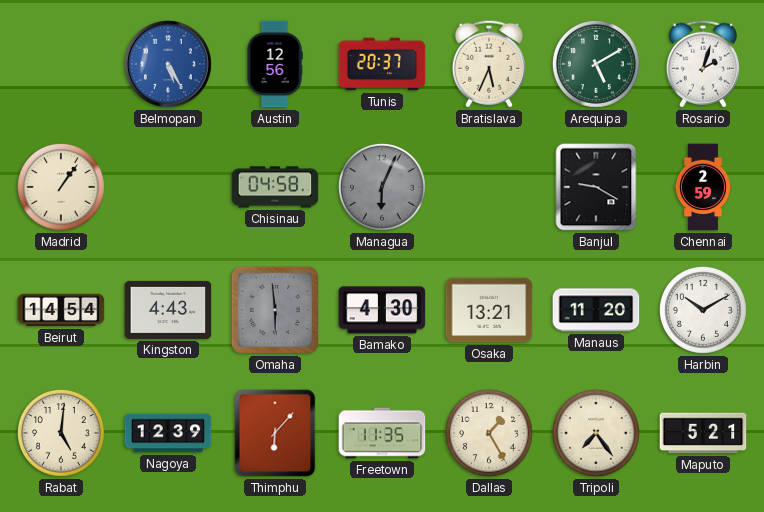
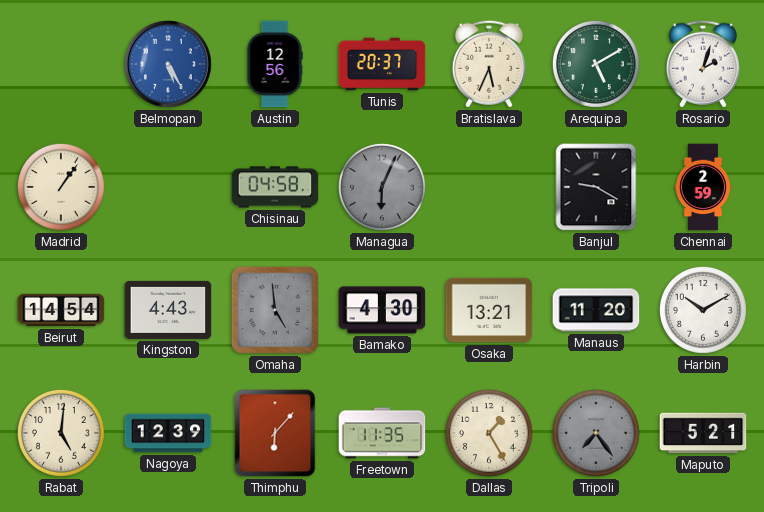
Omaha: 5:59 -> 4:59
Tripoli dial: cream -> grey
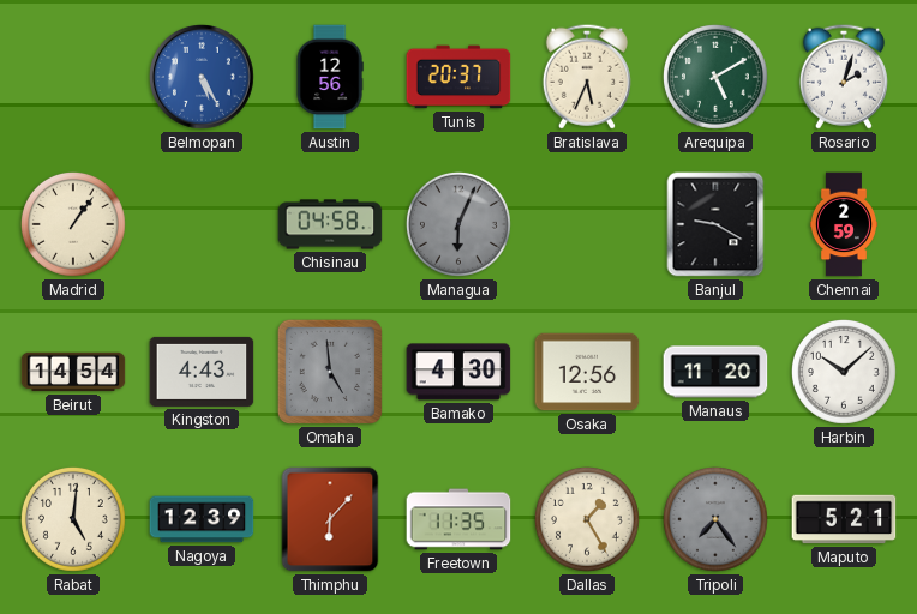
Osaka: 13:21 -> 12:56
Harbin: 10:10 -> 10:08
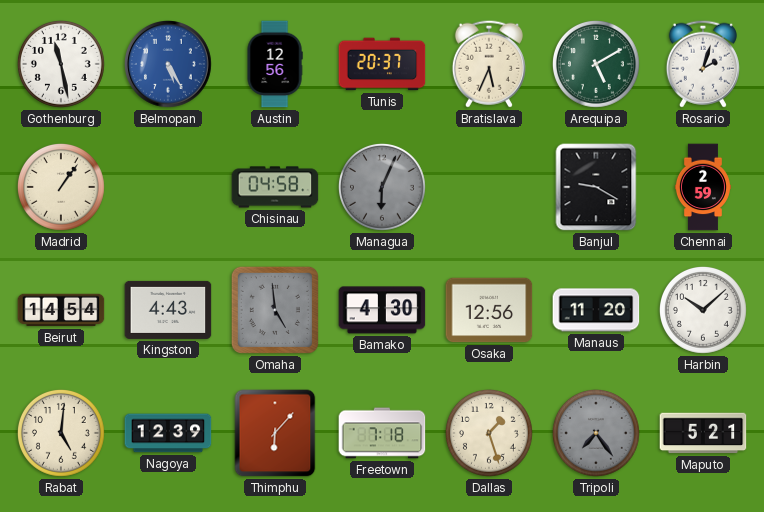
Gothenburg: none -> 11:28
Freetown: 11:35 -> 7:18
Dallas: 1:25 -> 1:27
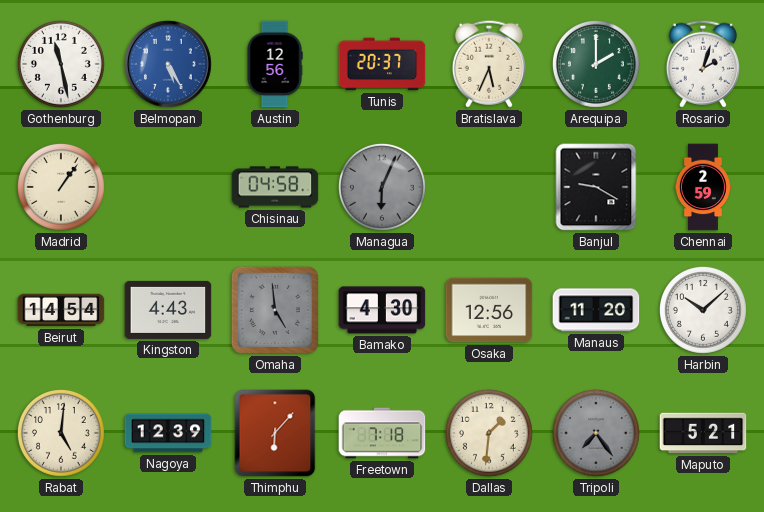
Arequipa: 5:10 -> 2:00
Dallas: 1:27 -> 1:31
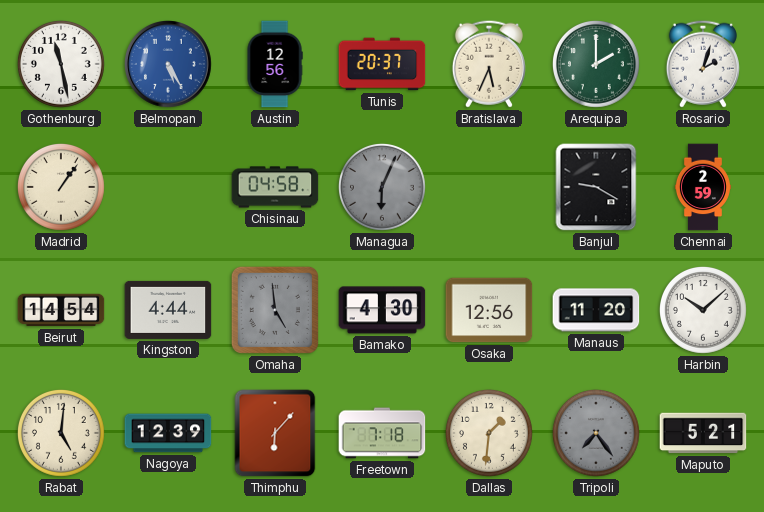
Kingston: 4:43 -> 4:44
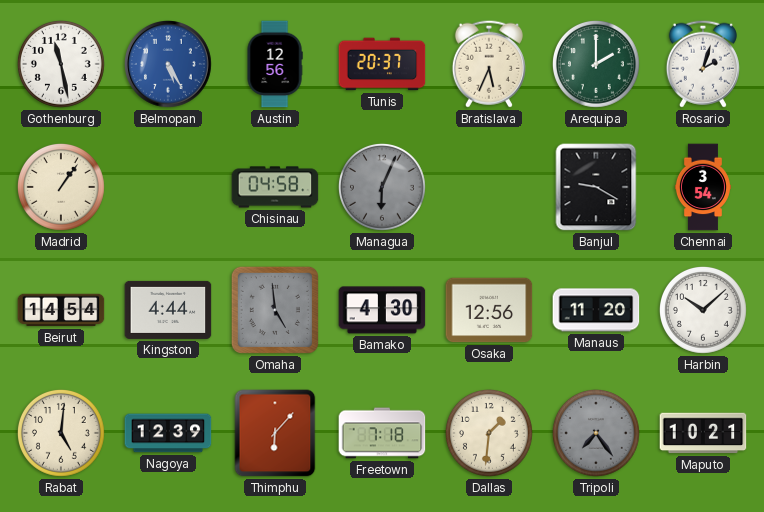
Chennai: 2:59 -> 3:54
Maputo: 5:21 -> 10:21
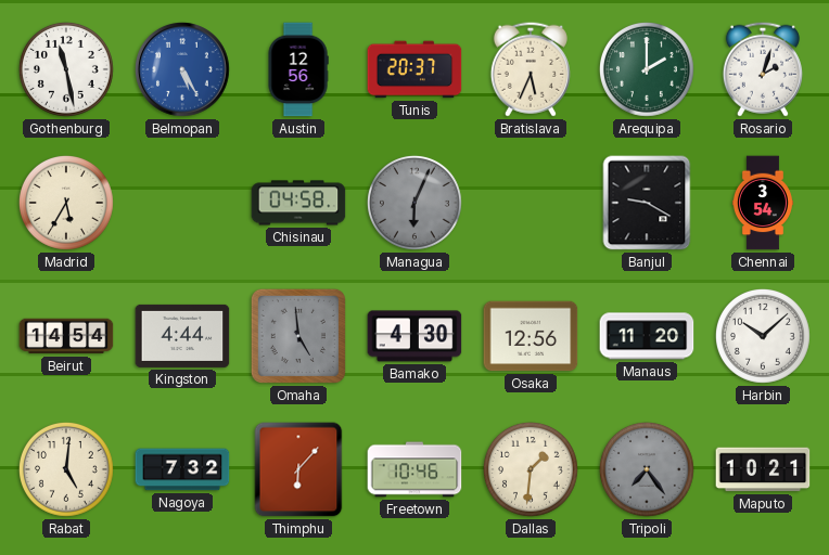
Madrid: 1:06 -> 5:35
Nagoya: 12:39 -> 7:32
Freetown: 7:18 -> 10:46
